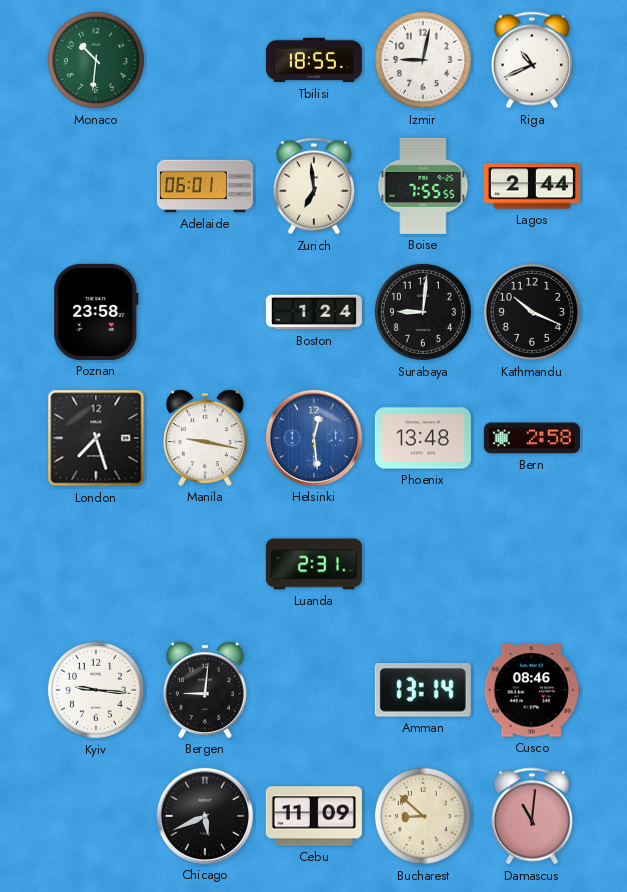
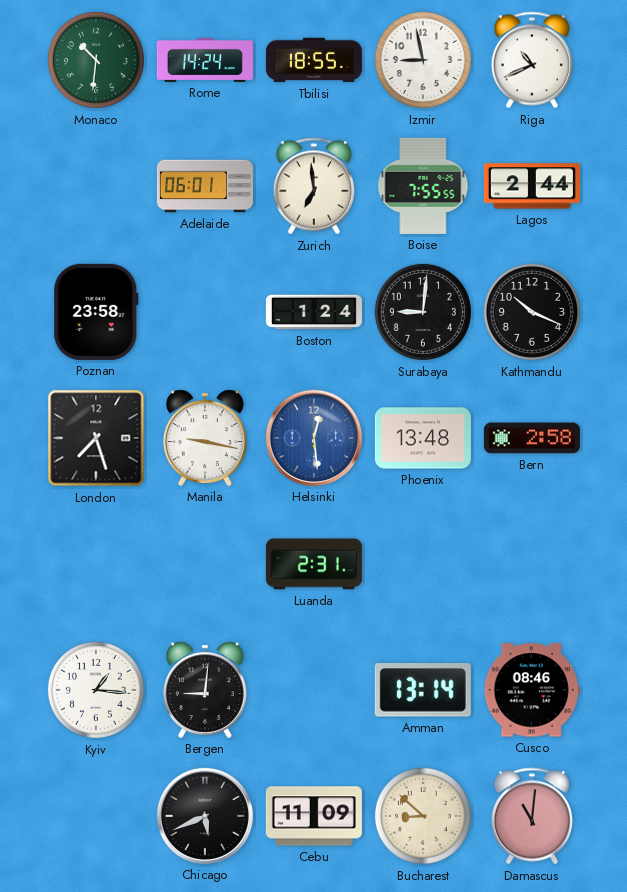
Rome: none -> 14:24
Izmir: 9:02 -> 8:58
Kyiv: 9:16 -> 1:16
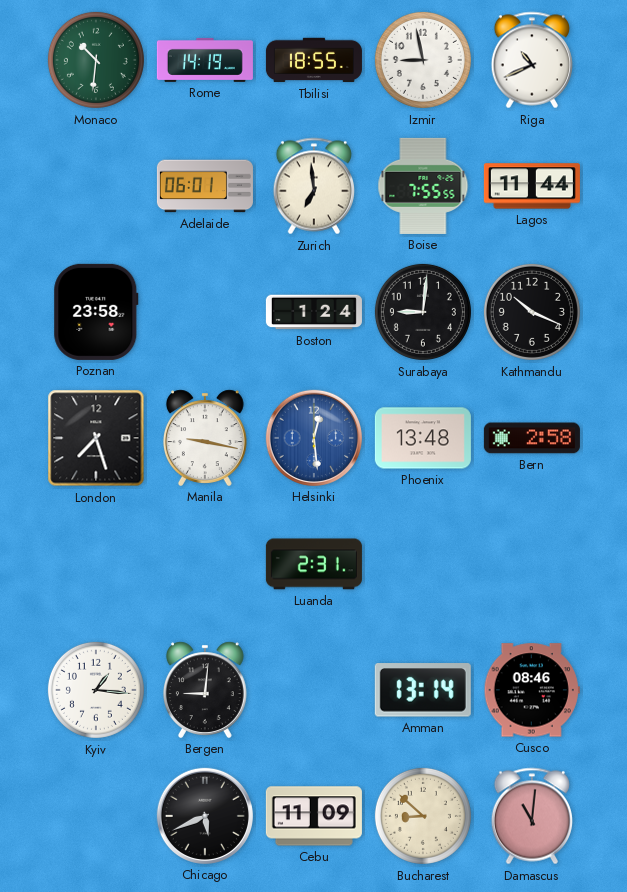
Rome: 14:24 -> 14:19
Lagos: 2:44 -> 11:44
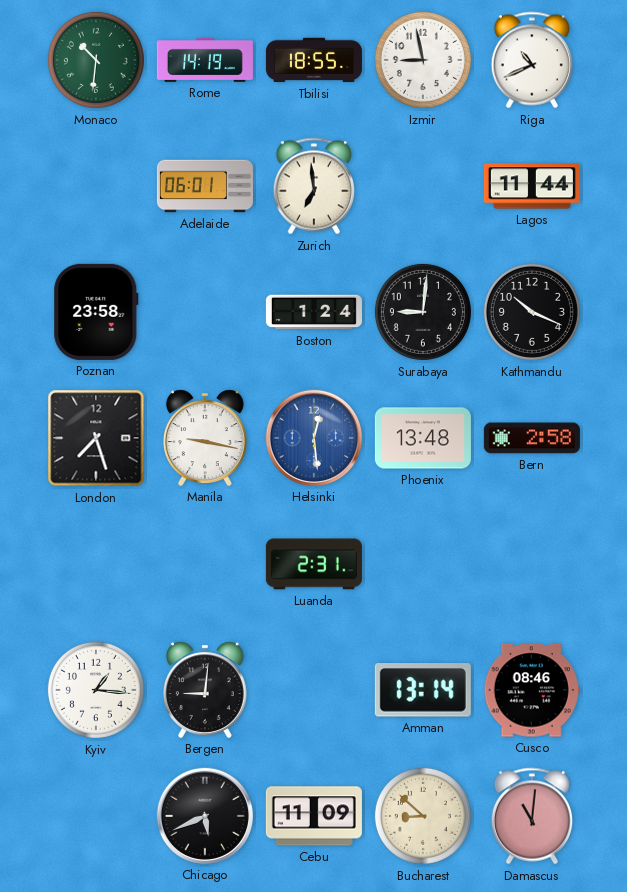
Boise: 7:55 -> none
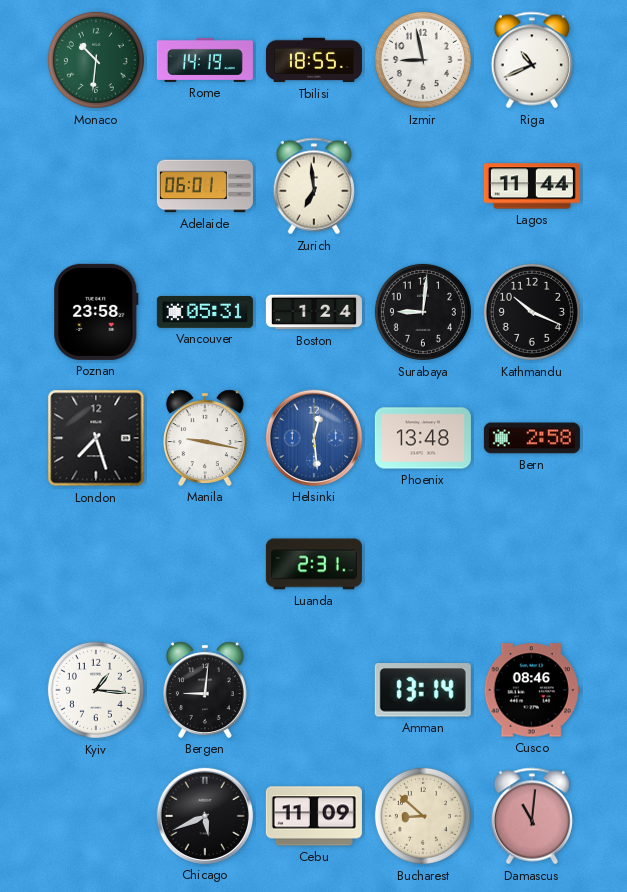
Vancouver: none -> 05:31
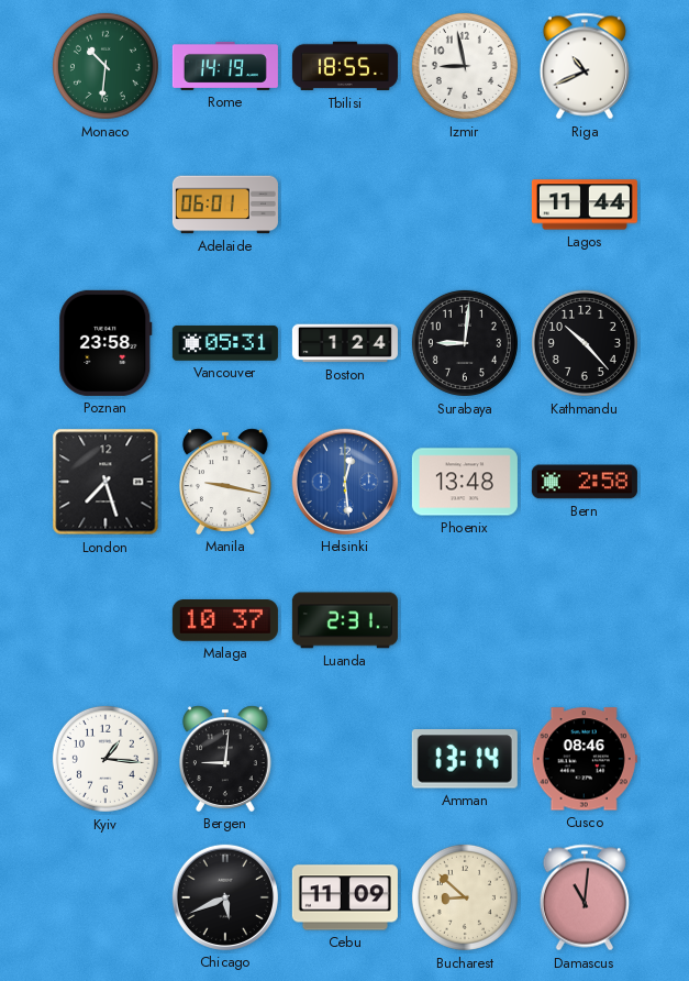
Zurich: 6:59 -> none
Kathmandu: 10:19 -> 10:23
Malaga: none -> 10:37
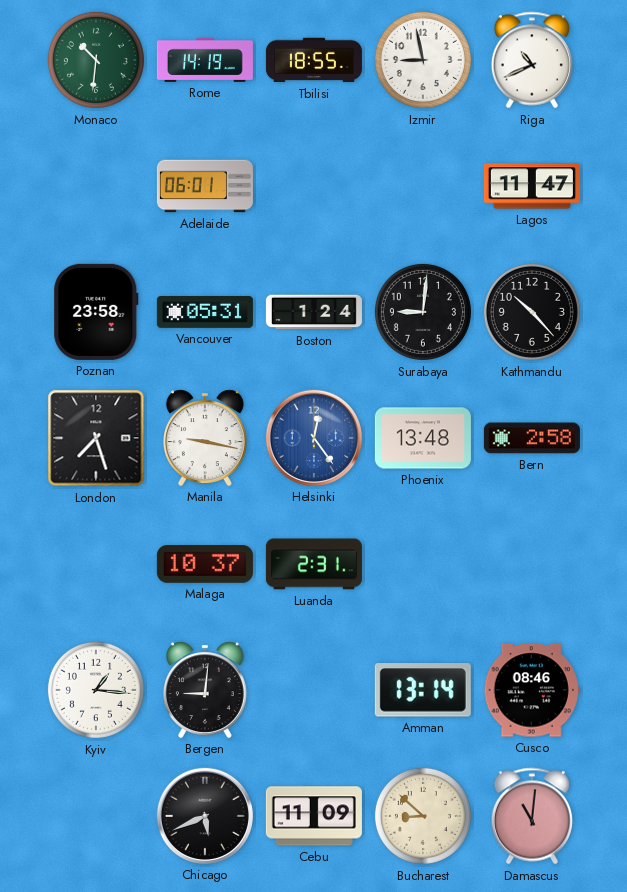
Lagos: 11:44 -> 11:47
Helsinki: 12:29 -> 12:24
